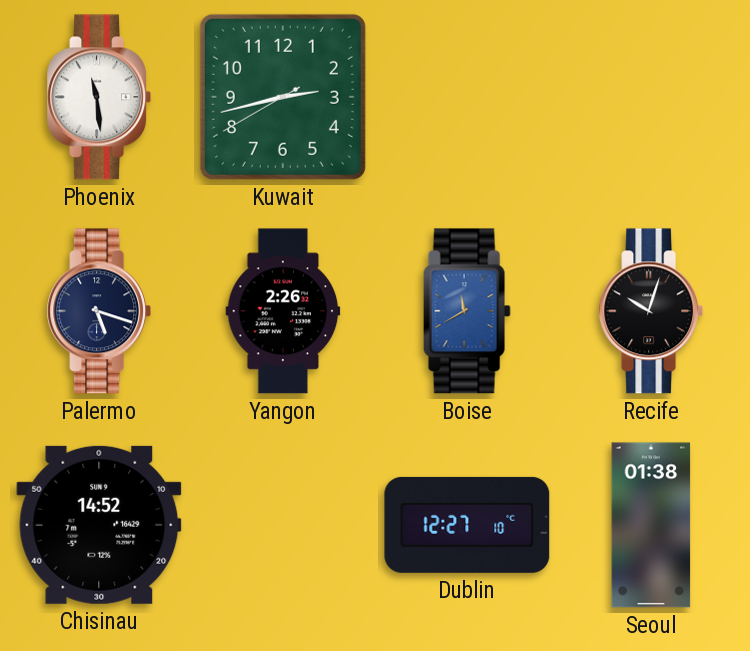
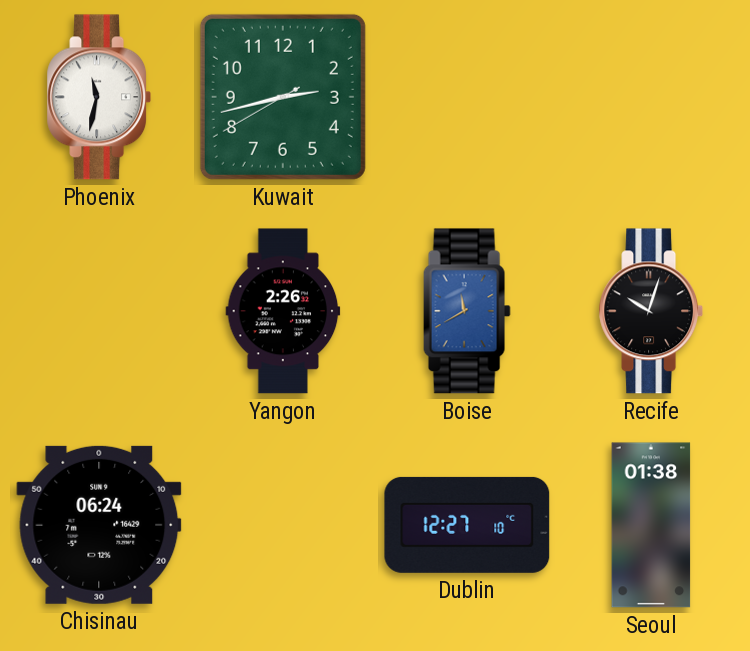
Phoenix: 11:29 -> 11:32
Palermo: 5:18 -> none
Chisinau: 14:52 -> 06:24
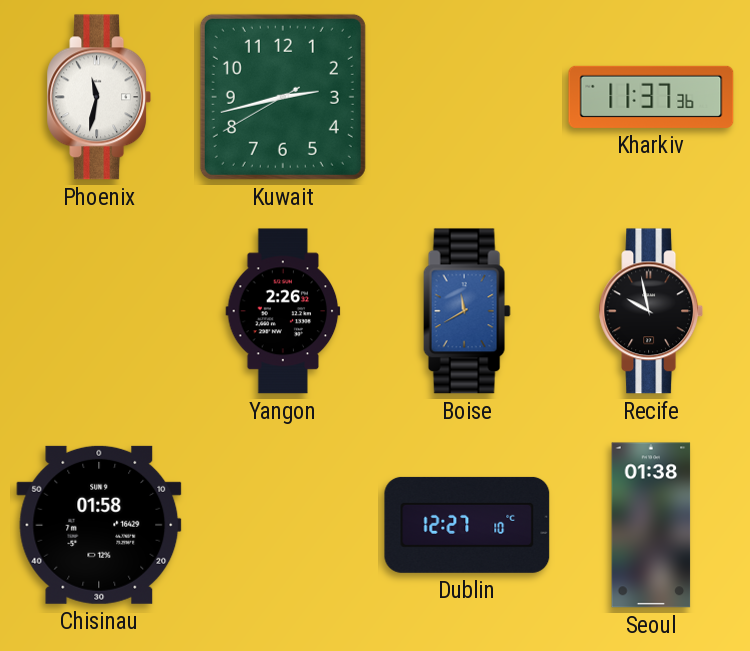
Kharkiv: none -> 11:37
Recife: 10:03 -> 9:58
Chisinau: 06:24 -> 01:58
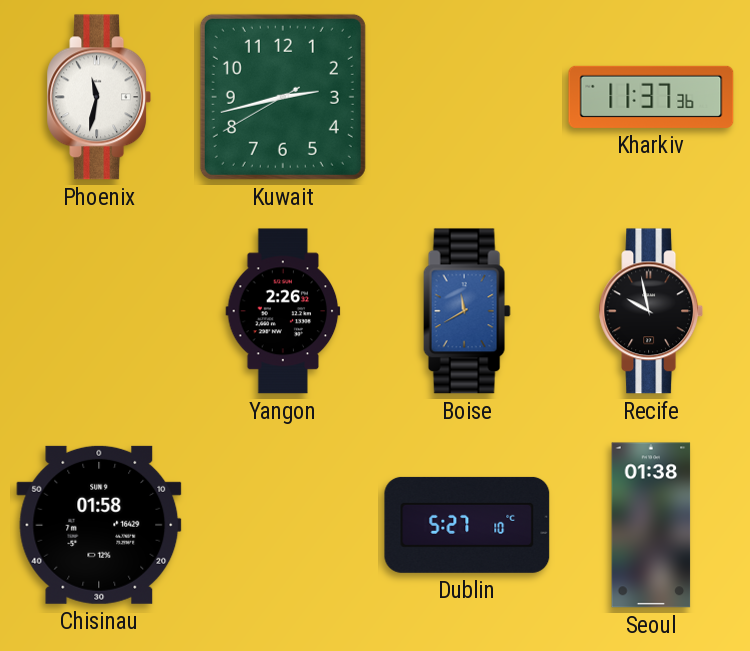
Dublin: 12:27 -> 5:27
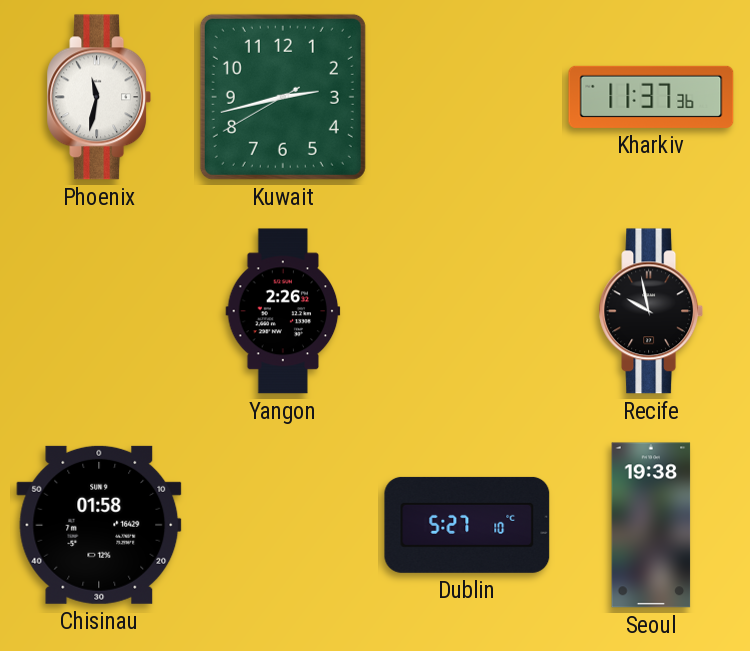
Boise: 11:40 -> none
Seoul: 01:38 -> 19:38
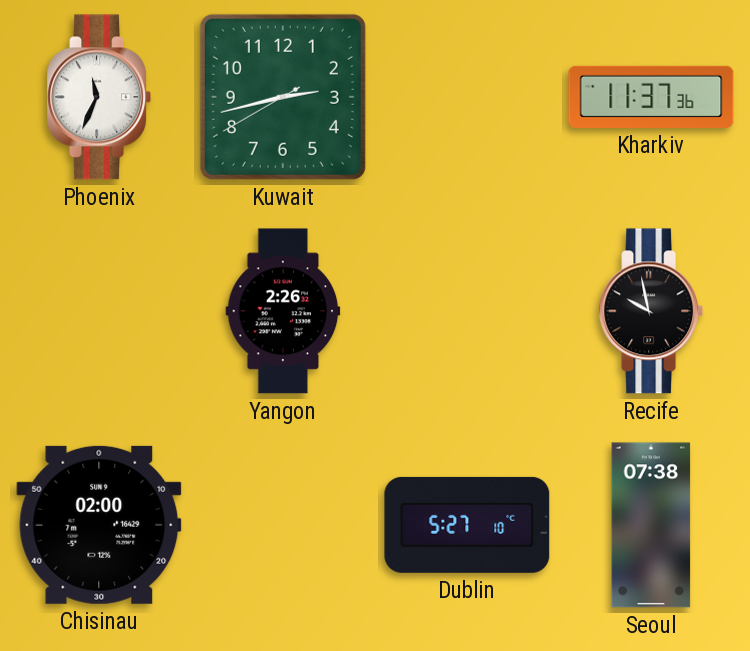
Phoenix: 11:32 -> 11:34
Chisinau: 01:58 -> 02:00
Seoul: 19:38 -> 07:38
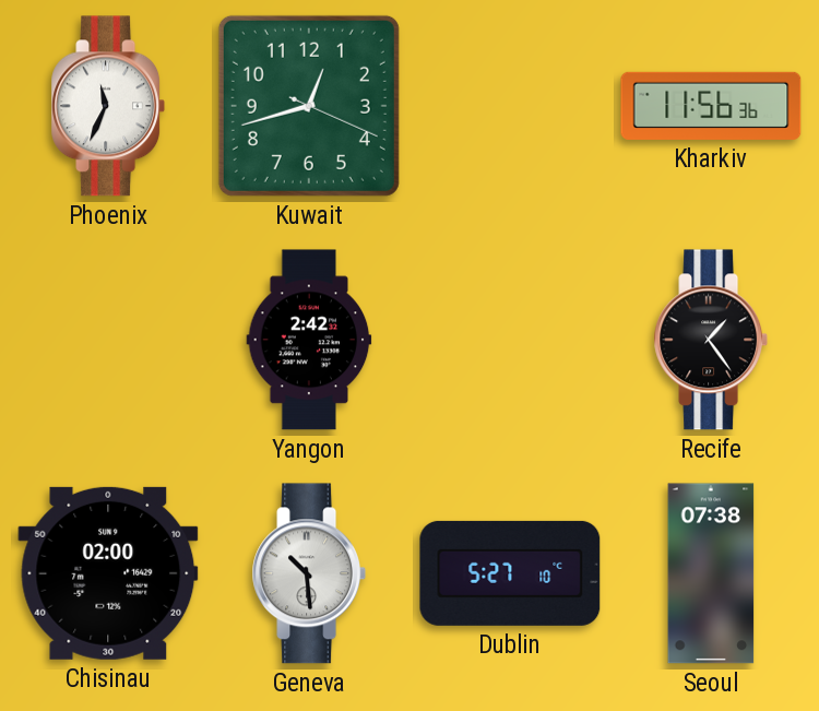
Kuwait: 2:42 -> 12:42
Kharkiv: 11:37 -> 11:56
Yangon: 2:26 -> 2:42
Recife: 9:58 -> 1:24
Geneva: none -> 10:29
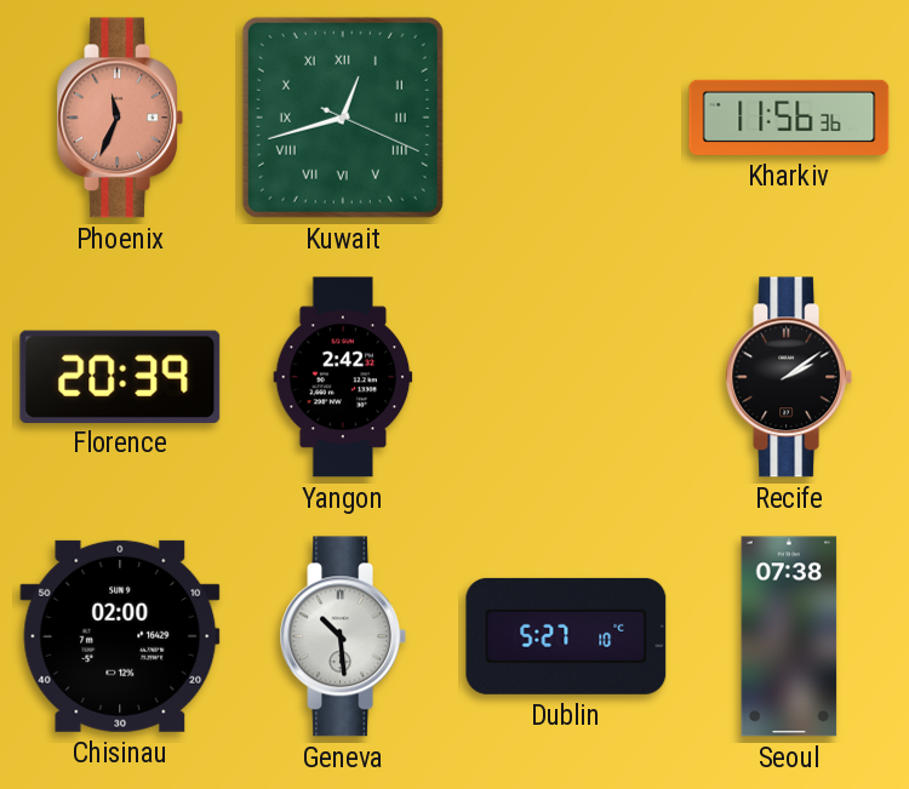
Phoenix dial: white -> salmon
Kuwait numerals: Arabic -> Roman
Florence: none -> 20:39
Recife: 1:24 -> 2:09
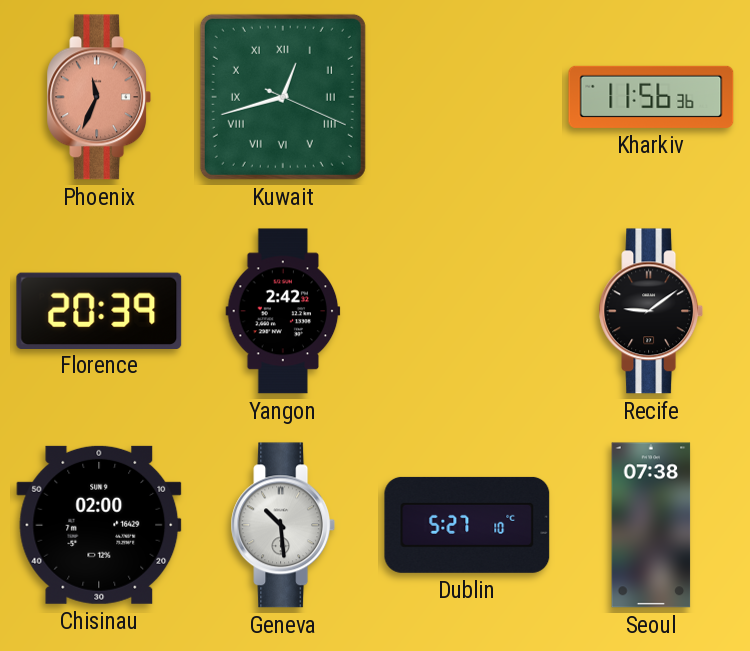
Recife: 2:09 -> 9:09
